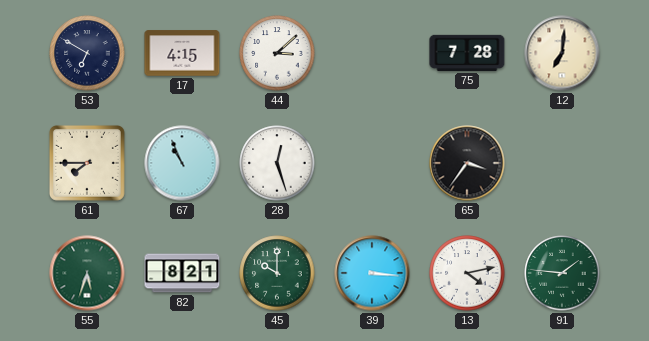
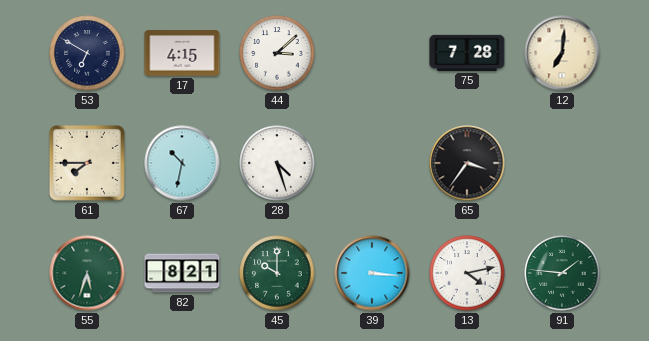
67: 10:56 -> 10:32
28: 12:27 -> 4:27
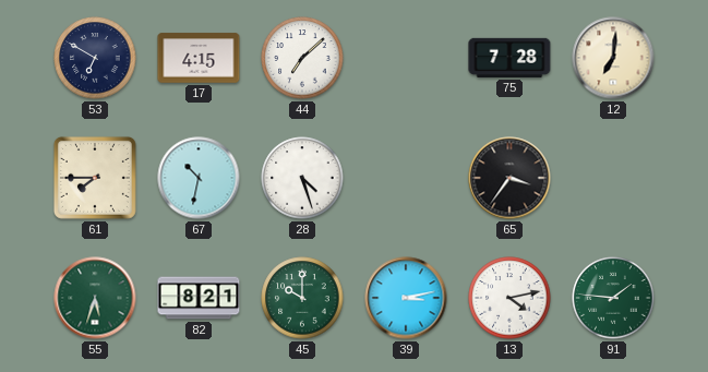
44: 3:08 -> 7:08
39: 3:16 -> 3:13
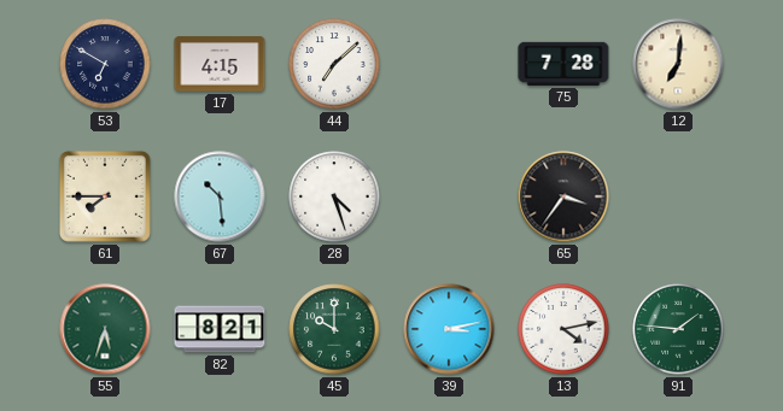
67: 10:32 -> 10:29
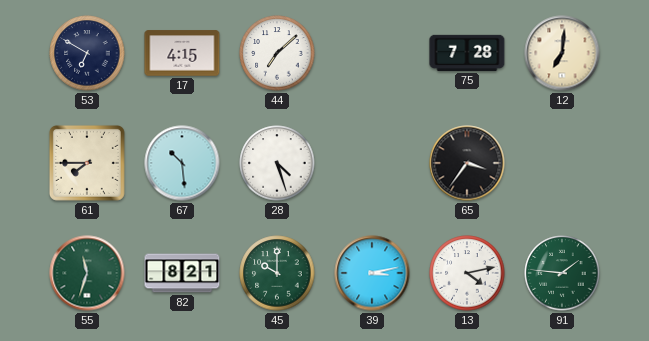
55: 5:33 -> 11:33
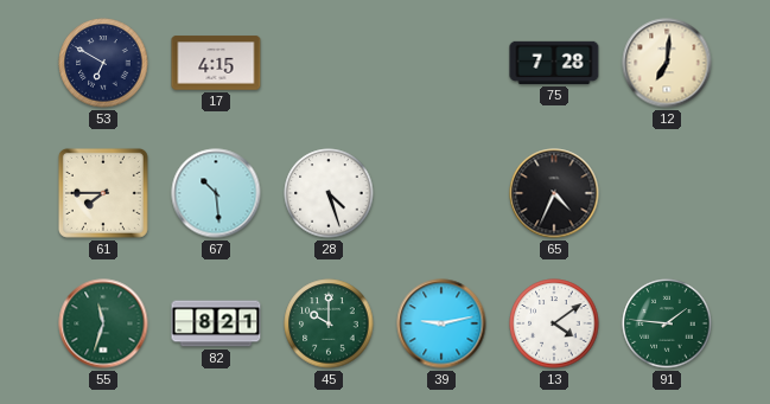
44: 7:08 -> none
65: 3:36 -> 4:34
39: 3:13 -> 9:13
13: 4:13 -> 4:09
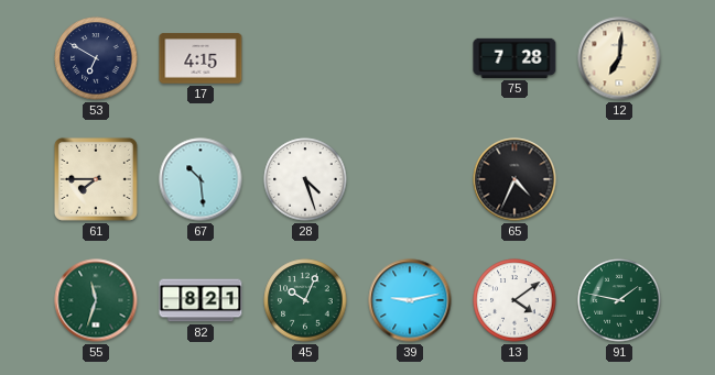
45: 10:00 -> 10:04
91: 1:46 -> 1:47
